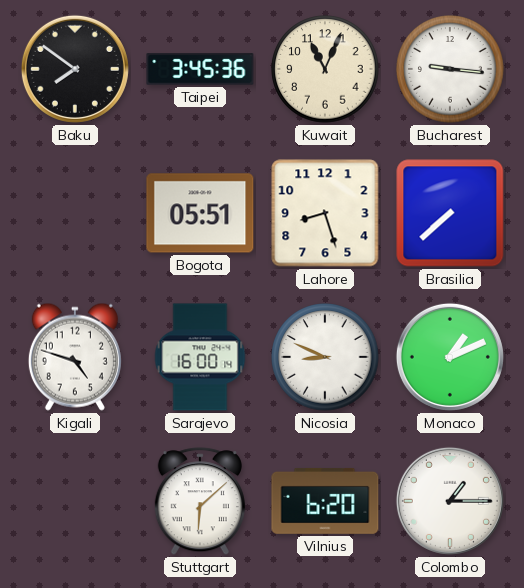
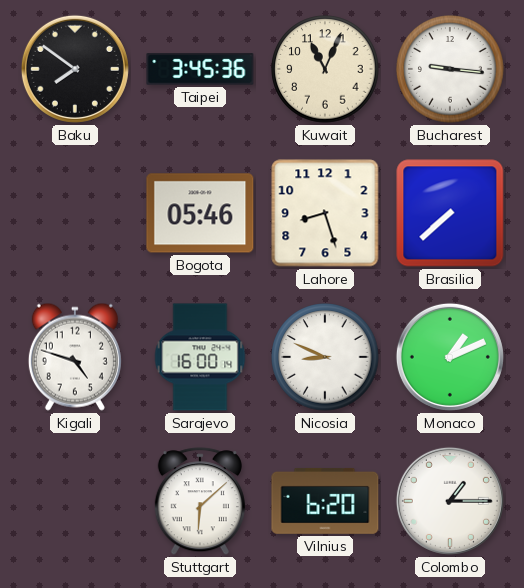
Bogota: 05:51 -> 05:46
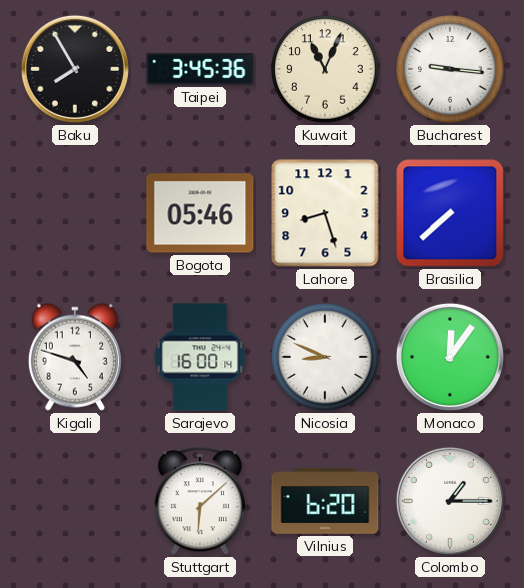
Baku: 7:51 -> 7:55
Monaco: 1:11 -> 12:06
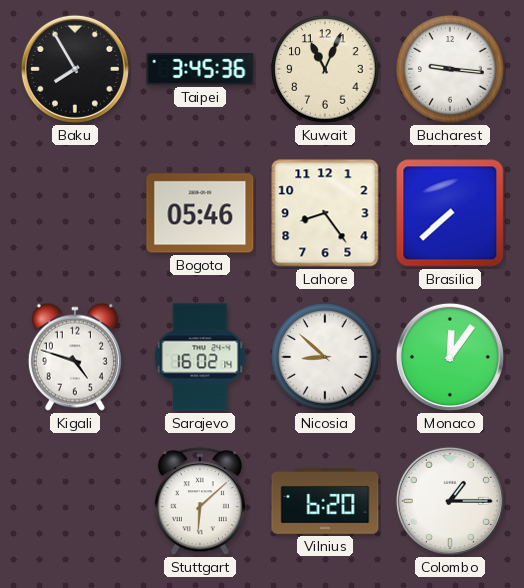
Lahore: 8:27 -> 8:24
Sarajevo: 16:00 -> 16:02
Nicosia: 8:49 -> 8:52
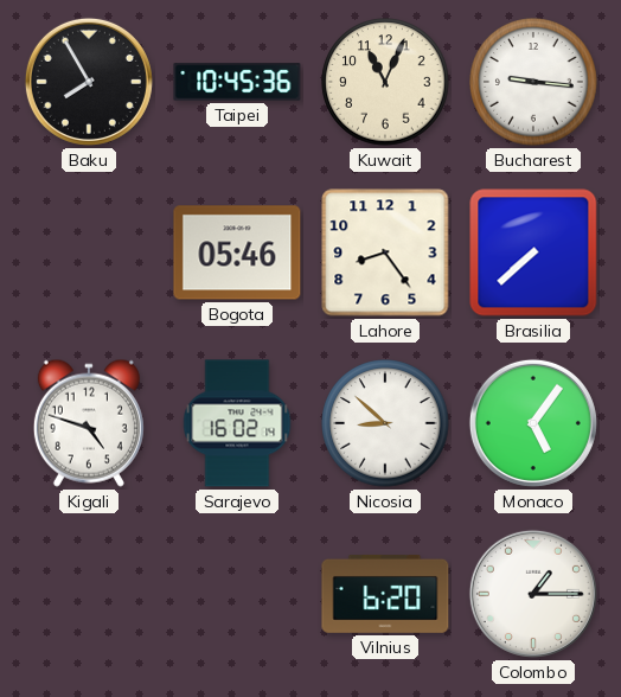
Taipei: 3:45 -> 10:45
Monaco: 12:06 -> 5:06
Stuttgart: 6:08 -> none
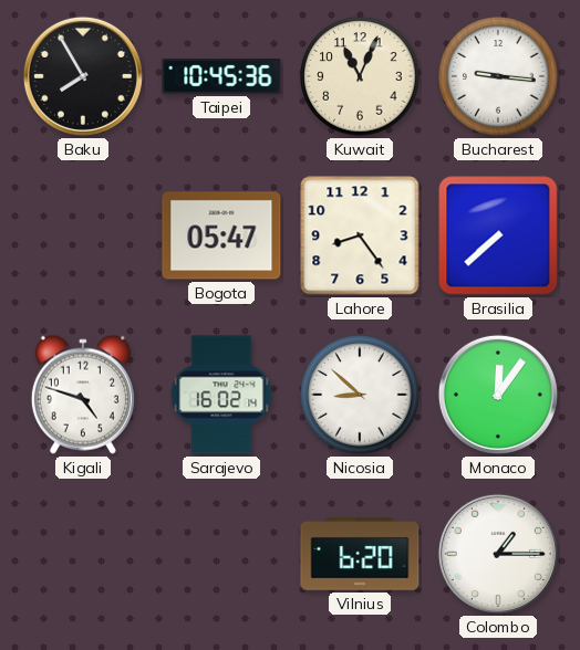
Bogota: 05:46 -> 05:47
Monaco: 5:06 -> 12:06
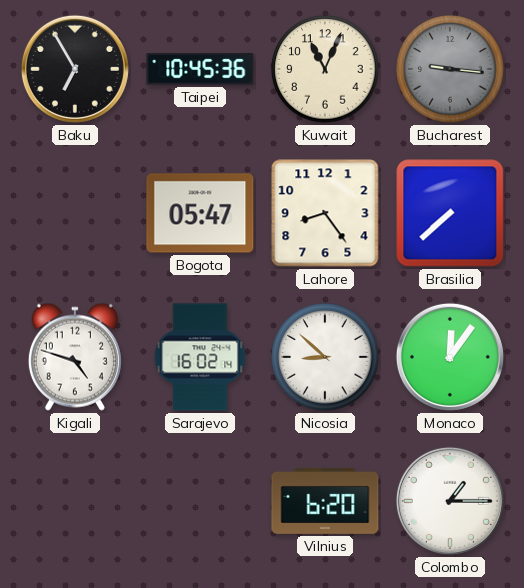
Baku: 7:55 -> 6:55
Bucharest dial: white -> grey
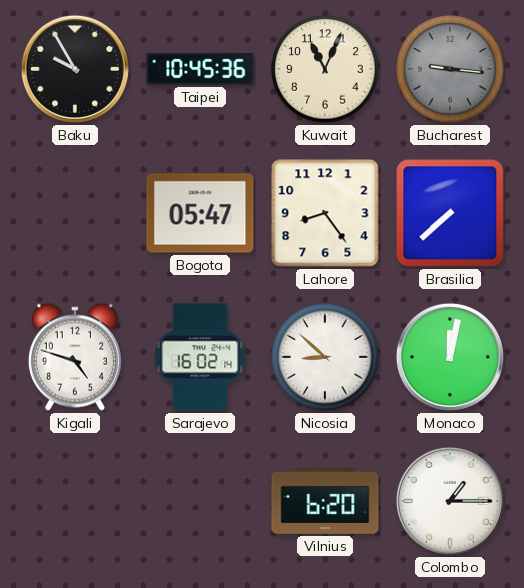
Baku: 6:55 -> 9:55
Monaco: 12:06 -> 12:02
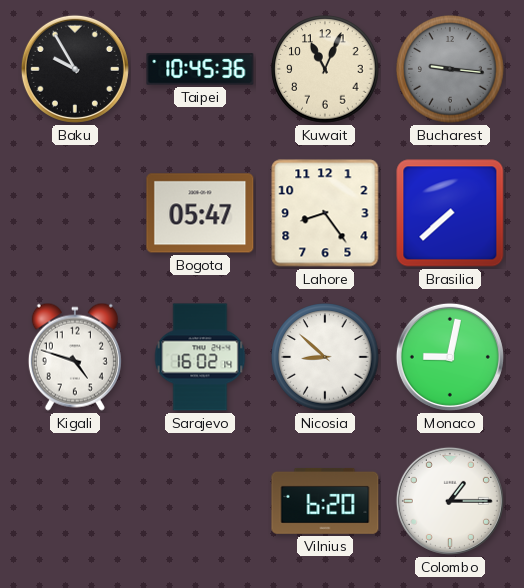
Monaco: 12:02 -> 9:02
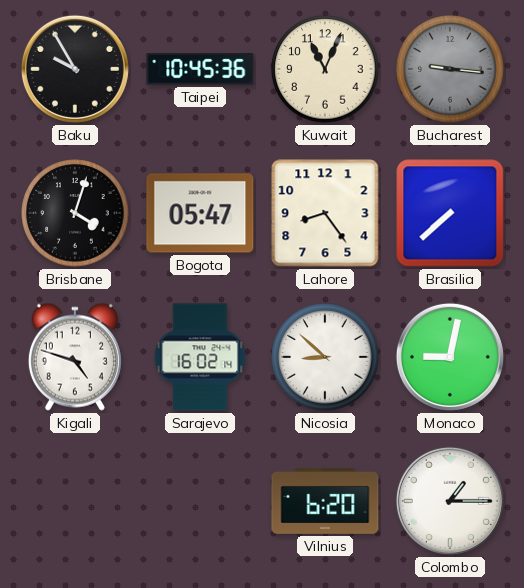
Brisbane: none -> 4:03
